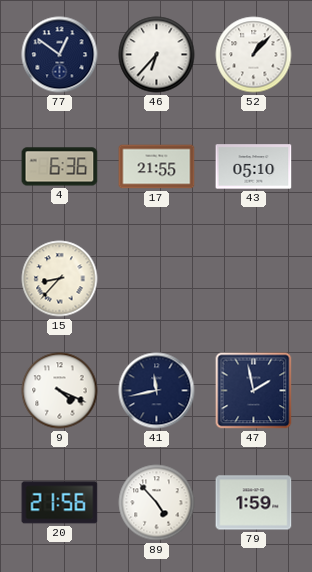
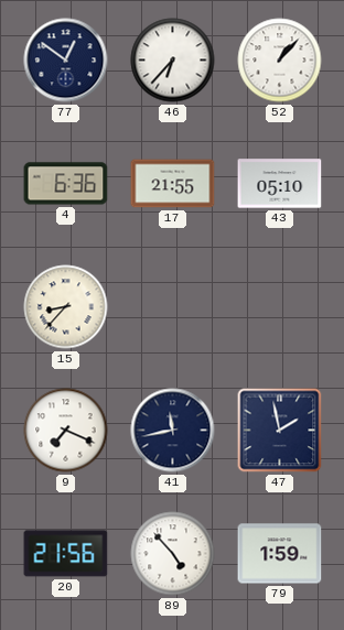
9: 4:19 -> 7:19
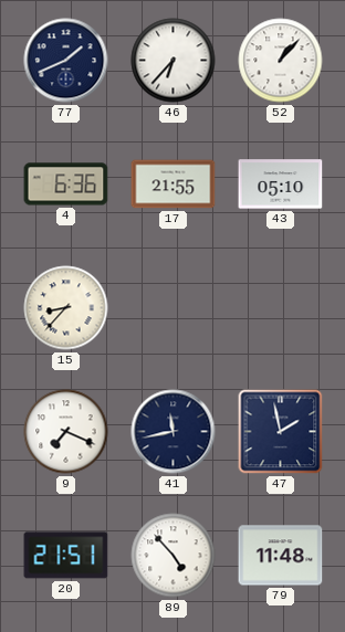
77: 12:51 -> 1:41
20: 21:56 -> 21:51
79: 1:59 -> 11:48
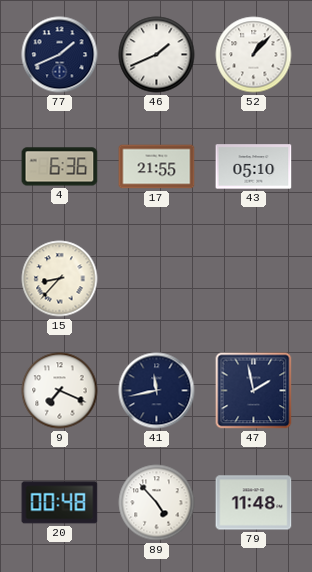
46: 6:37 -> 1:41
20: 21:51 -> 00:48
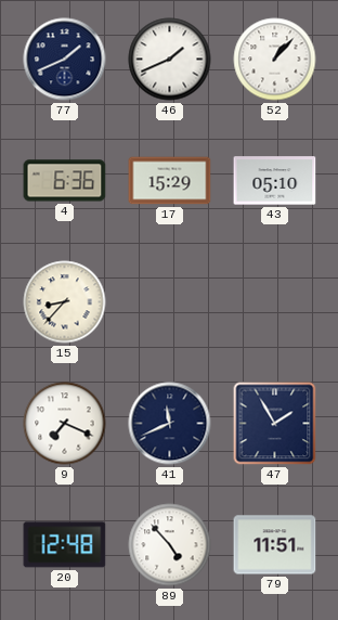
17: 21:55 -> 15:29
41: 11:43 -> 11:41
47: 1:58 -> 1:55
20: 00:48 -> 12:48
79: 11:48 -> 11:51
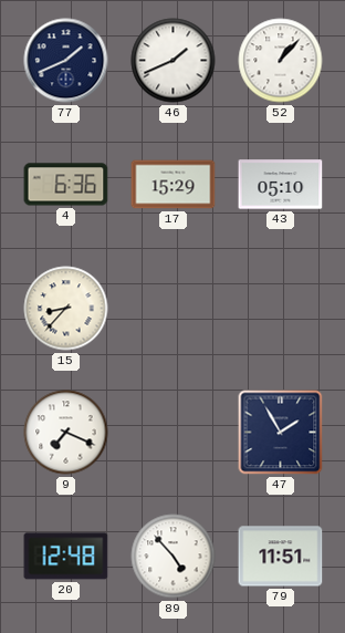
41: 11:41 -> none
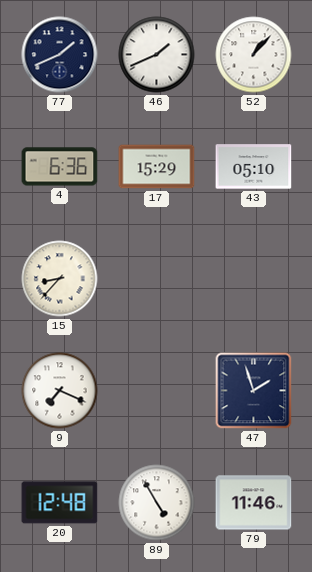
47: 1:55 -> 1:57
89: 4:53 -> 4:55
79: 11:51 -> 11:46
